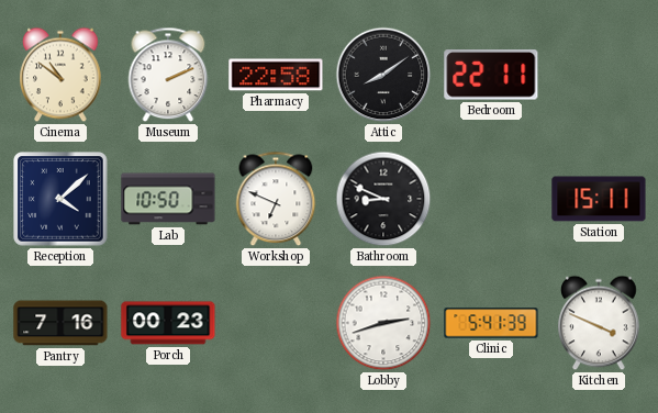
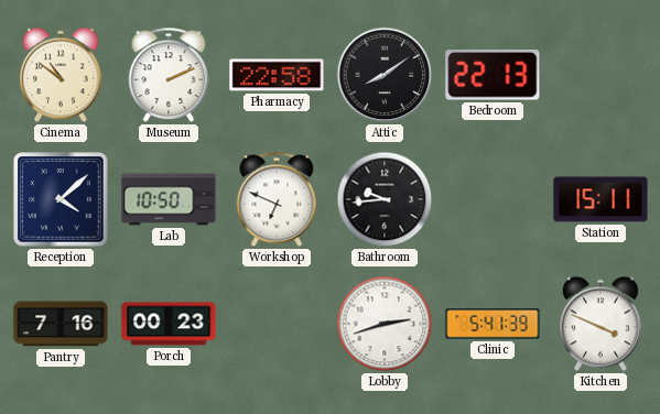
Bedroom: 22:11 -> 22:13
Bathroom: 8:49 -> 9:44
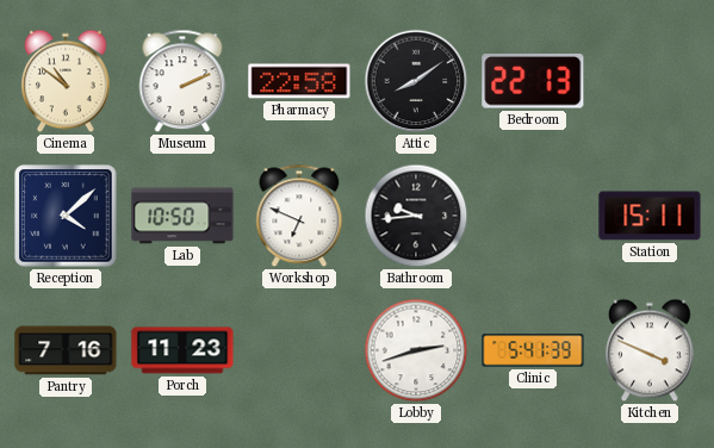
Porch: 00:23 -> 11:23
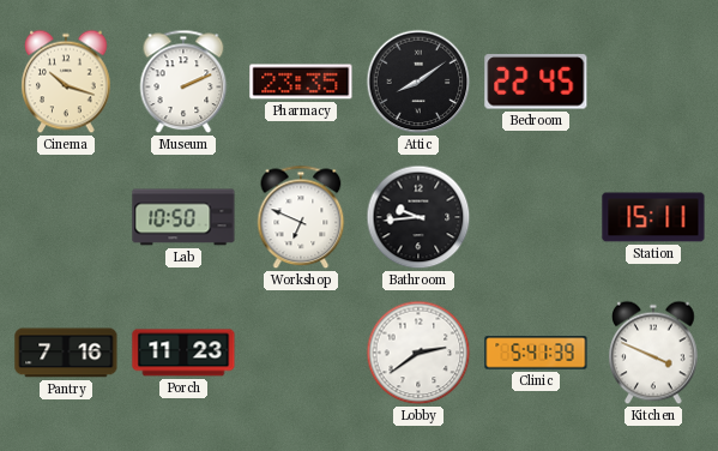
Cinema: 10:51 -> 10:18
Pharmacy: 22:58 -> 23:35
Bedroom: 22:13 -> 22:45
Reception: 4:08 -> none
Lobby: 2:42 -> 2:39
